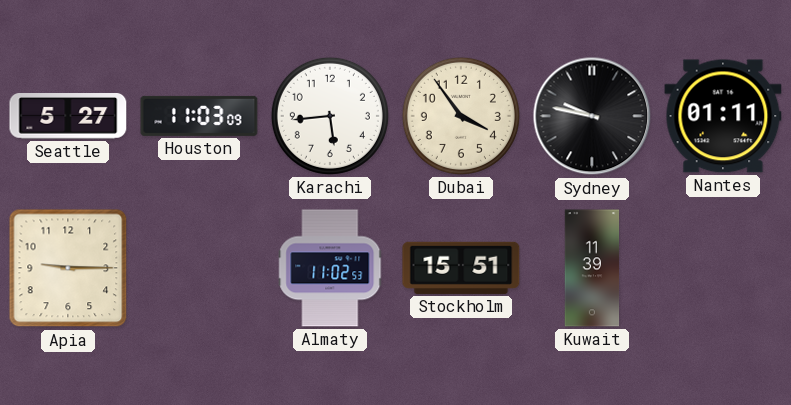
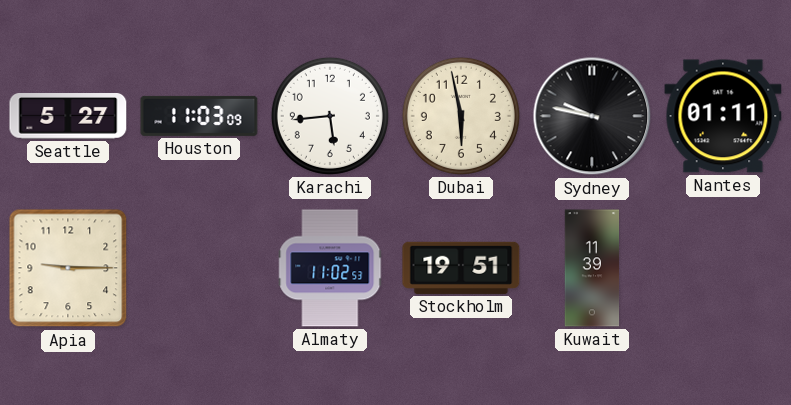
Dubai: 3:54 -> 5:58
Stockholm: 15:51 -> 19:51
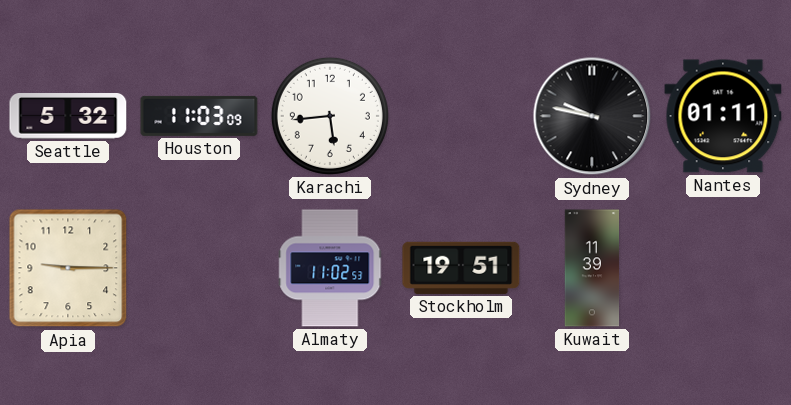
Seattle: 5:27 -> 5:32
Dubai: 5:58 -> none
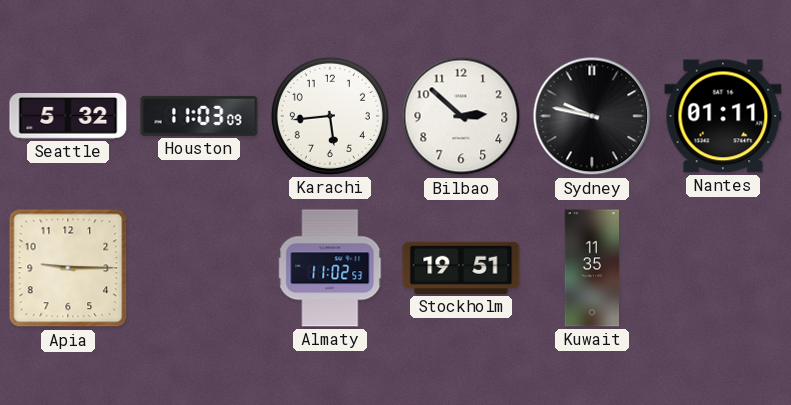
Bilbao: none -> 2:52
Kuwait: 11:39 -> 11:35
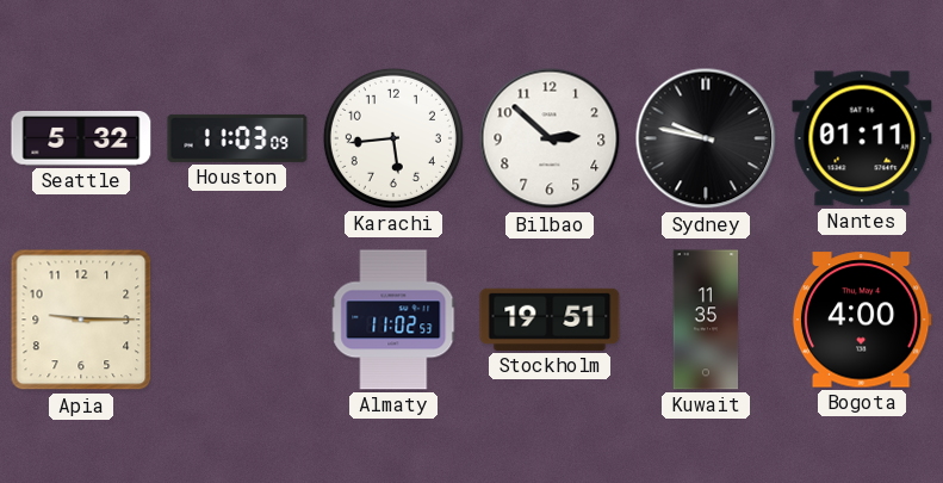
Bogota: none -> 4:00
